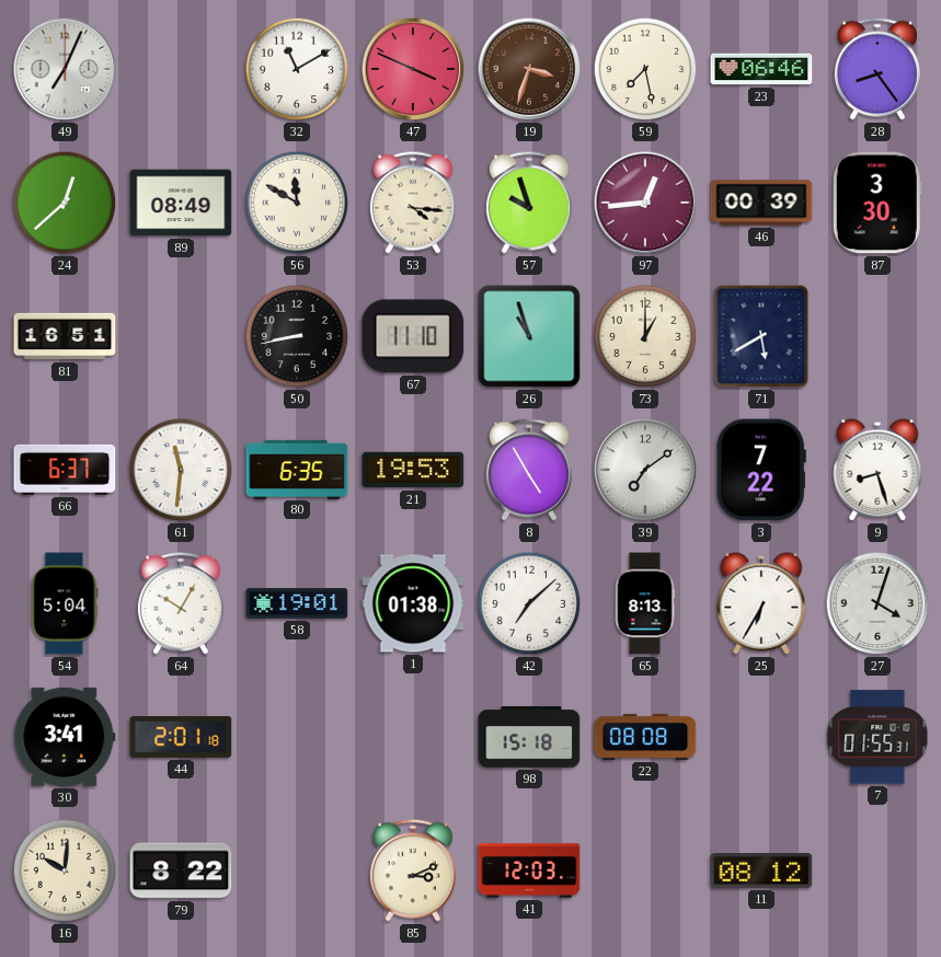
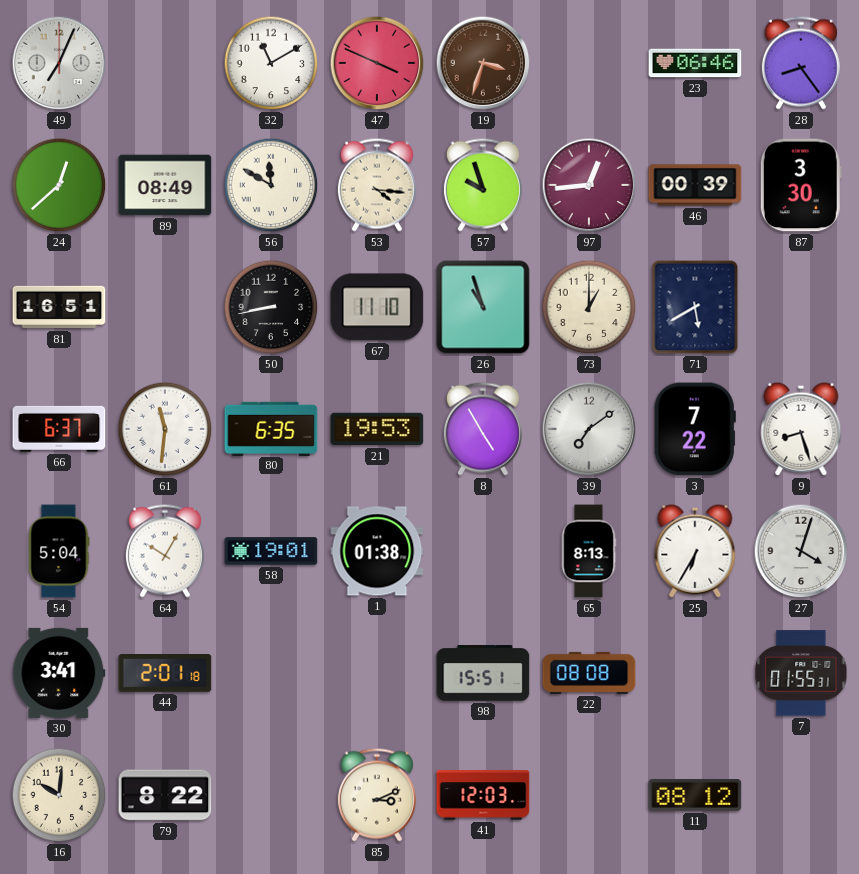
59: 7:28 -> none
42: 7:08 -> none
98: 15:18 -> 15:51
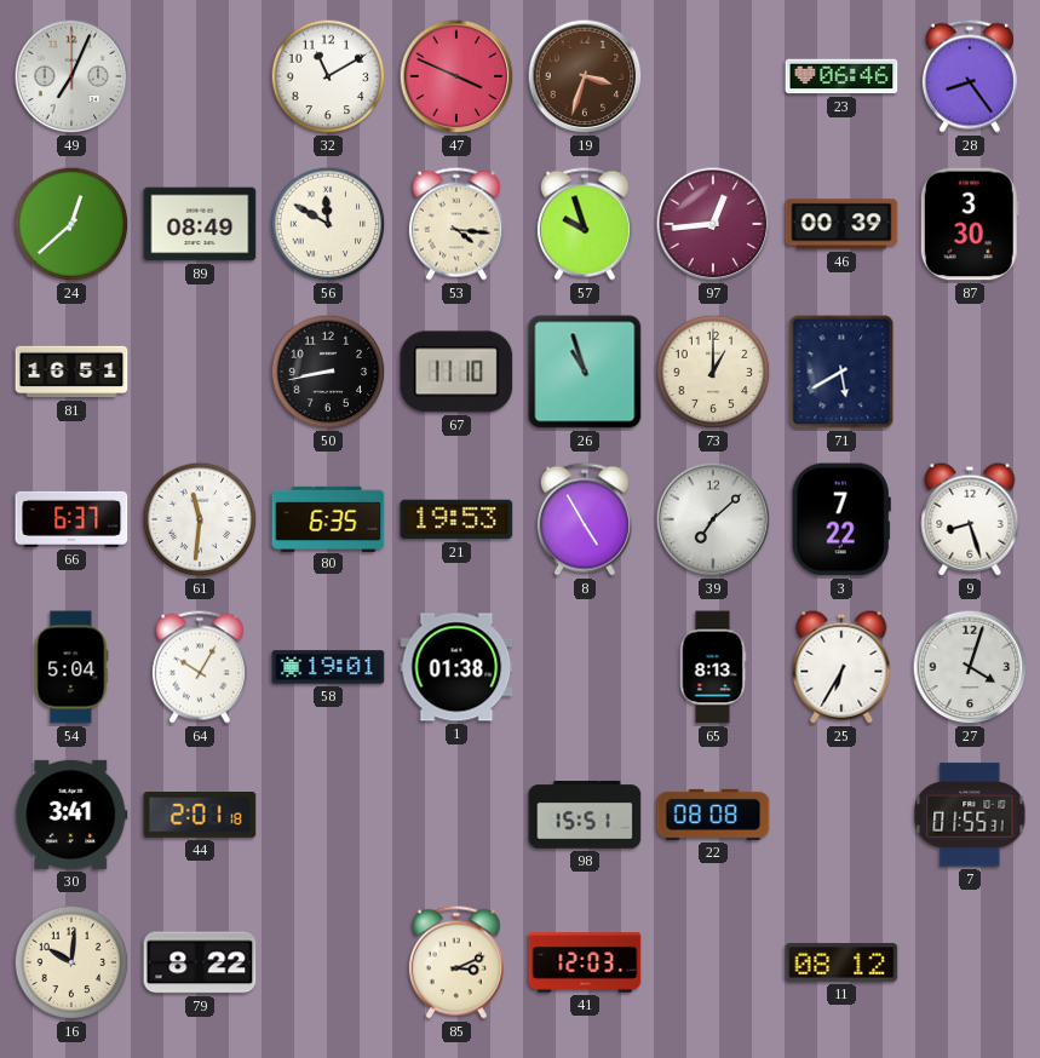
39: 7:09 -> 7:08
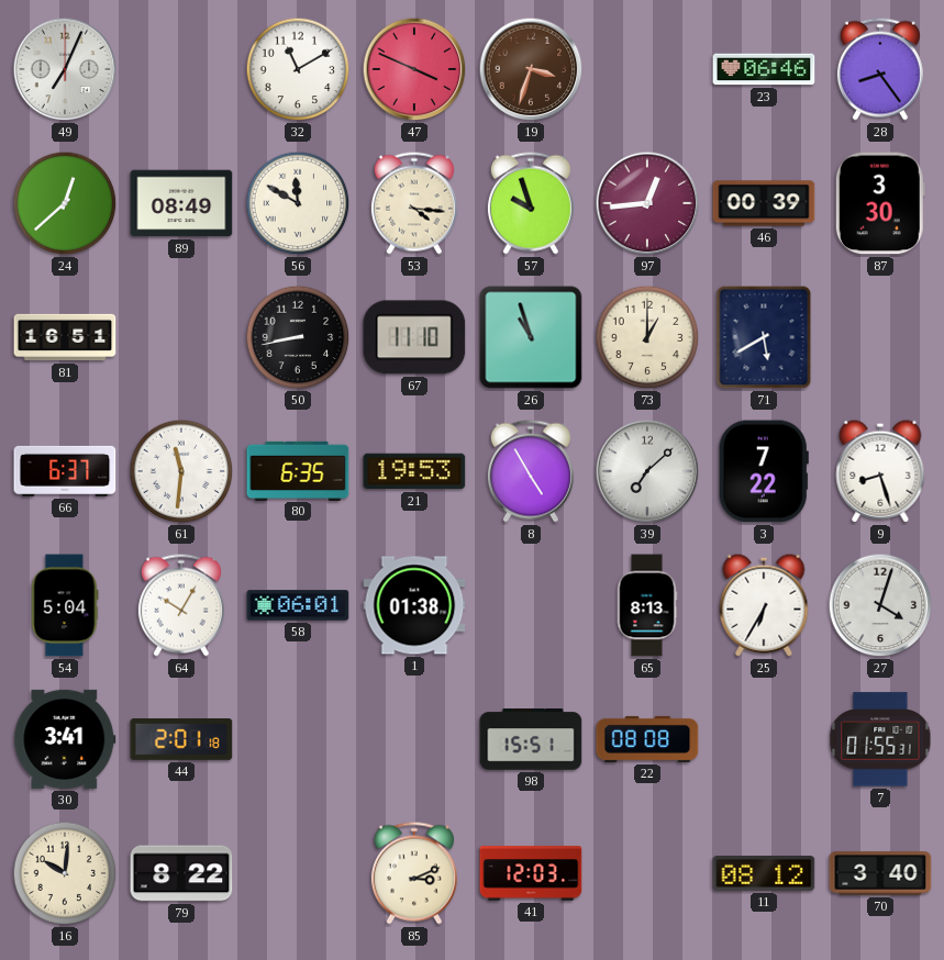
58: 19:01 -> 06:01
70: none -> 3:40
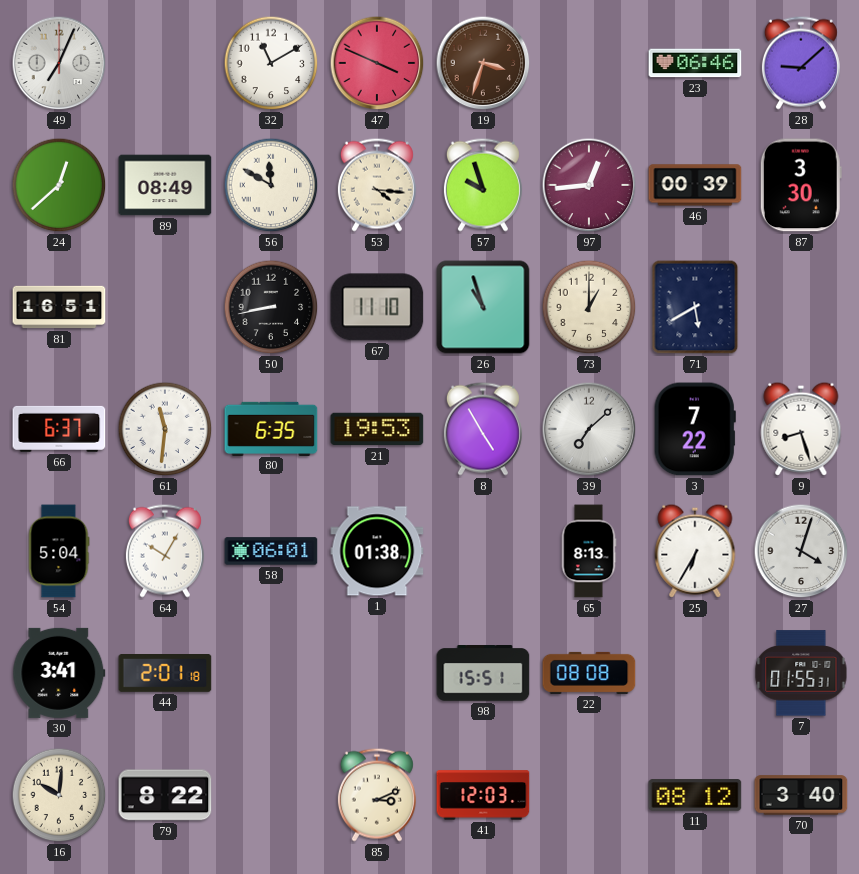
28: 8:24 -> 9:08
